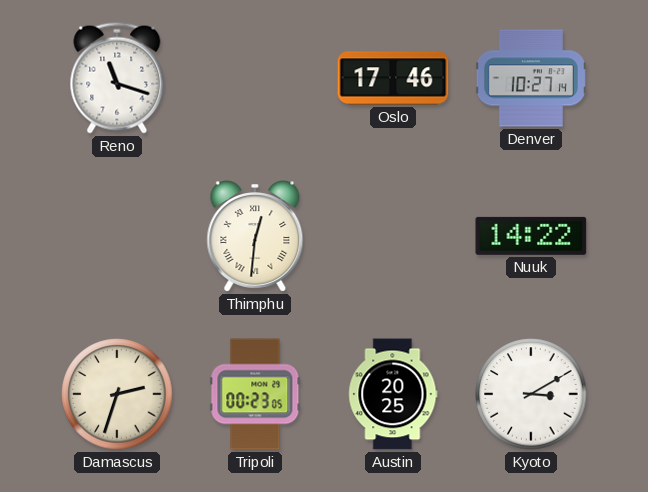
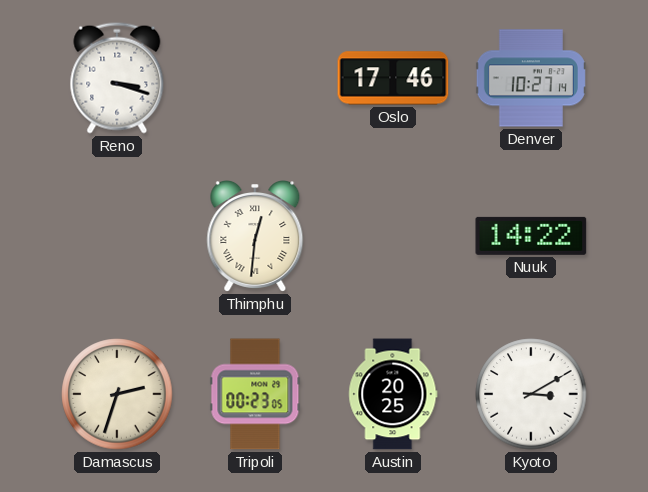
Reno: 11:18 -> 3:18
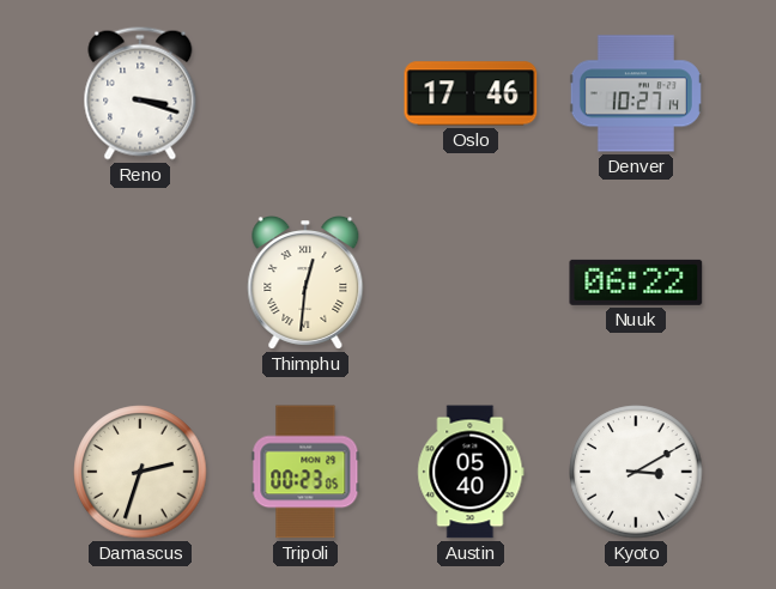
Nuuk: 14:22 -> 06:22
Austin: 20:25 -> 05:40
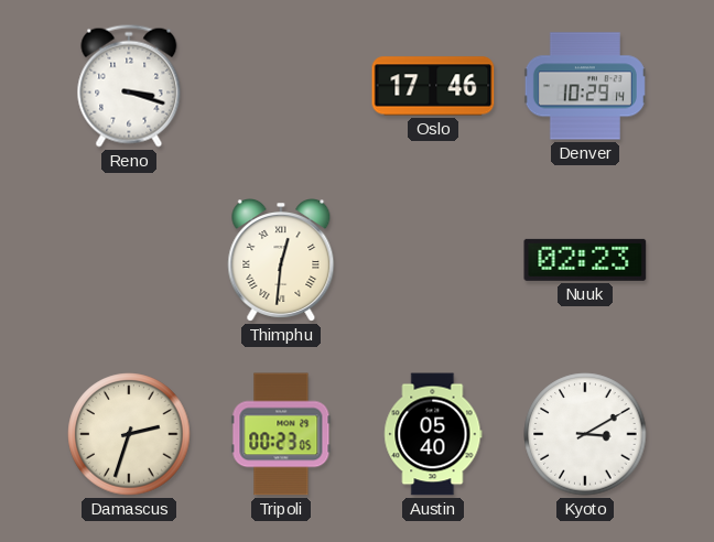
Denver: 10:27 -> 10:29
Nuuk: 06:22 -> 02:23
